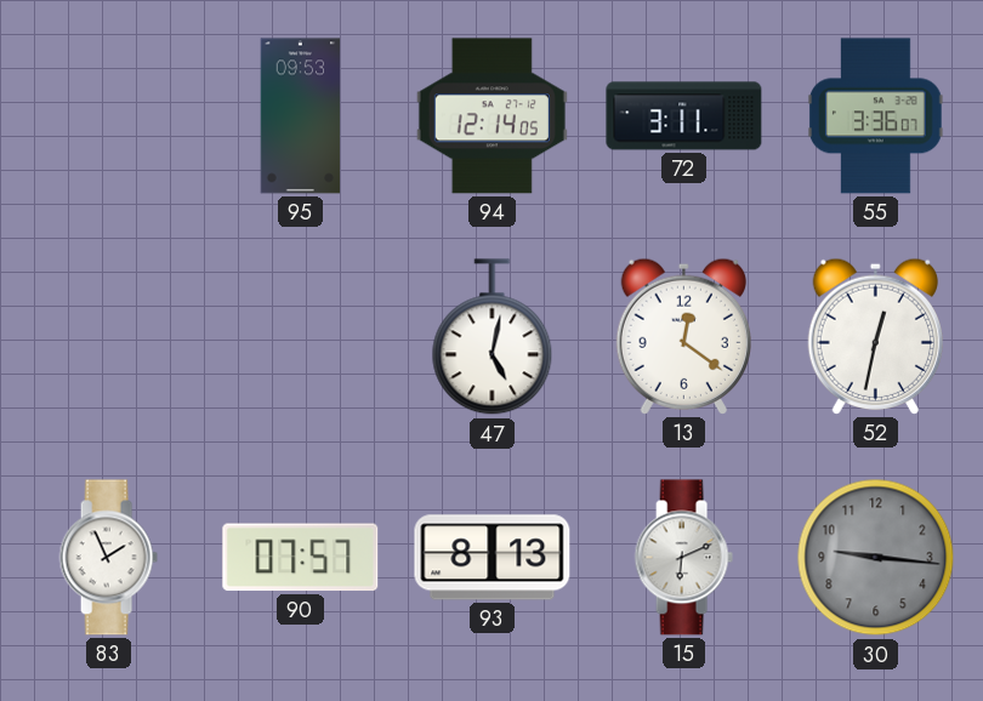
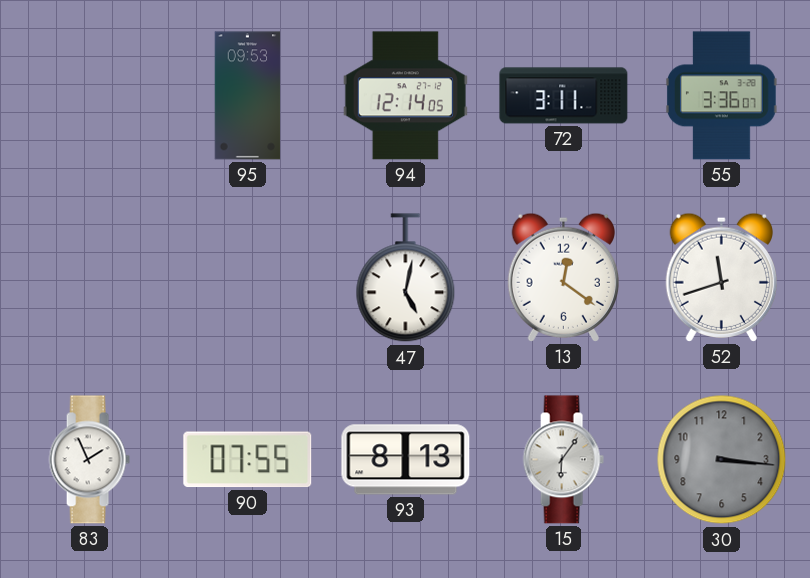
52: 12:32 -> 11:42
90: 07:57 -> 07:55
15: 6:11 -> 6:06
30: 9:16 -> 3:16
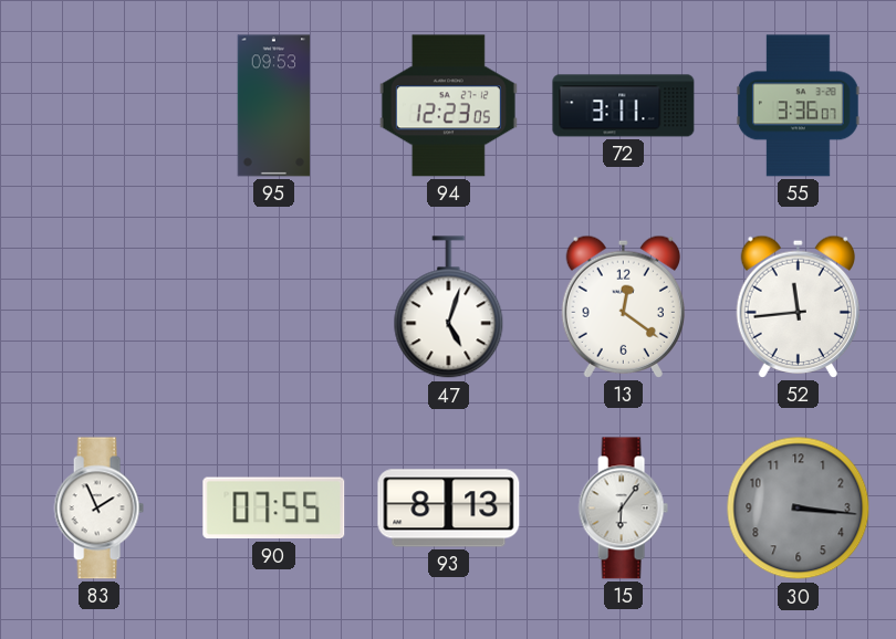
94: 12:14 -> 12:23
47: 5:02 -> 5:03
52: 11:42 -> 11:44
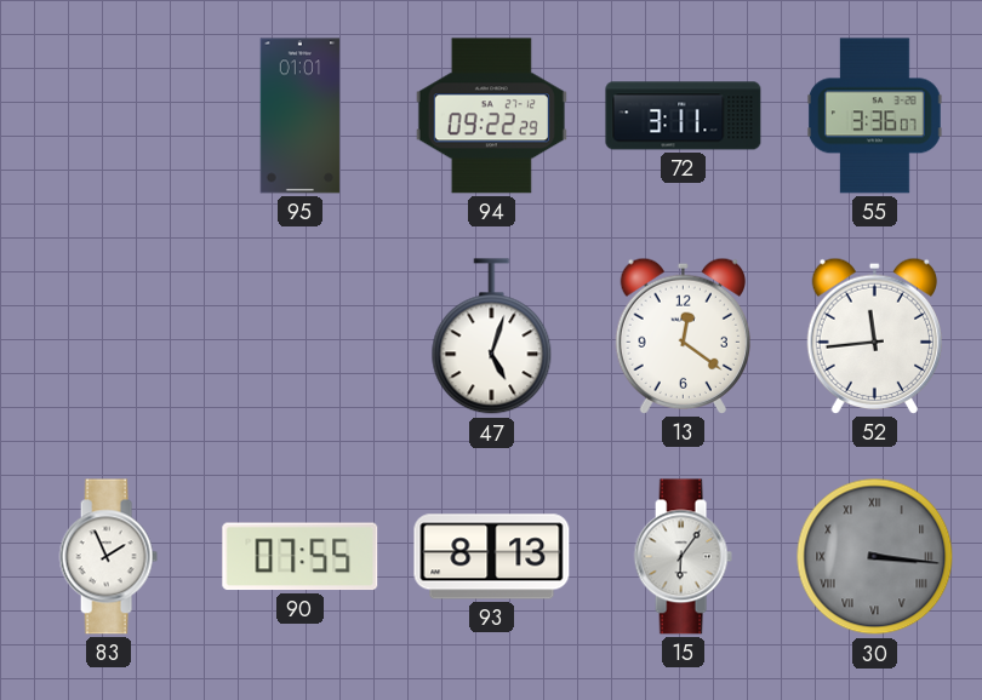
95: 09:53 -> 01:01
94: 12:23 -> 09:22
30 numerals: Arabic -> Roman
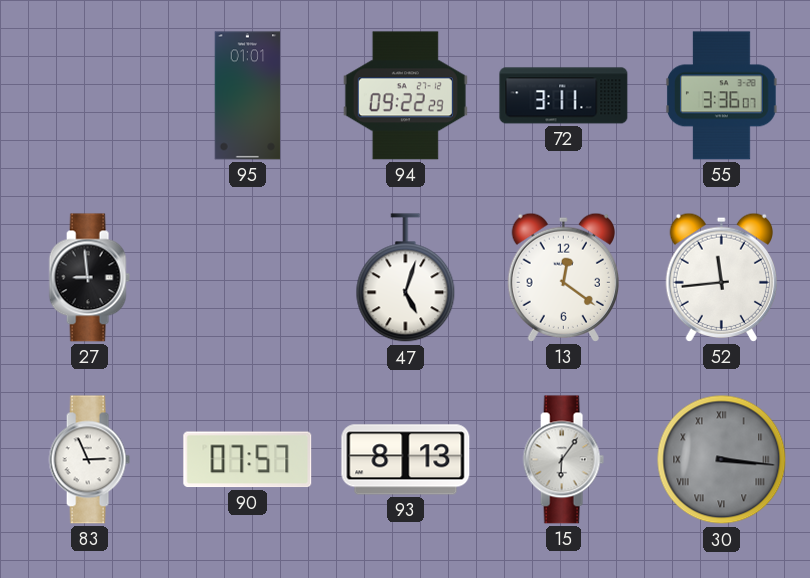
27: none -> 8:59
83: 1:56 -> 2:56
90: 07:55 -> 07:57
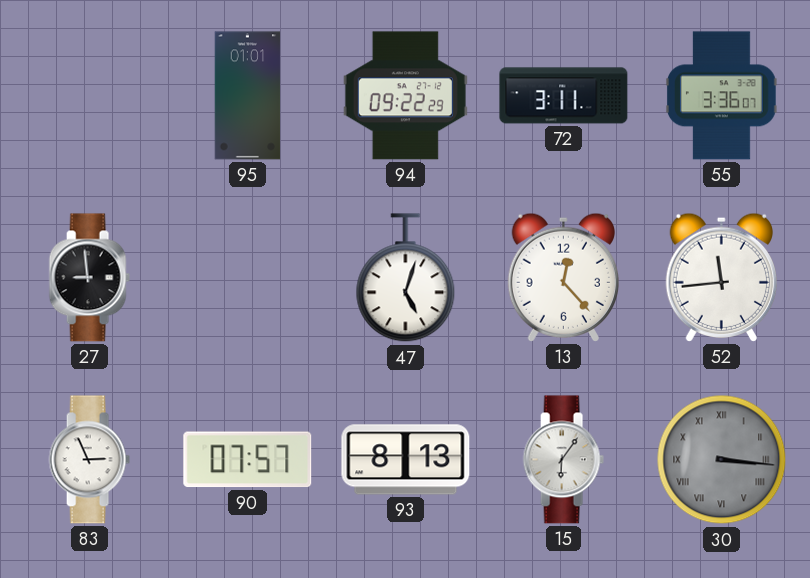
13: 12:21 -> 12:23
